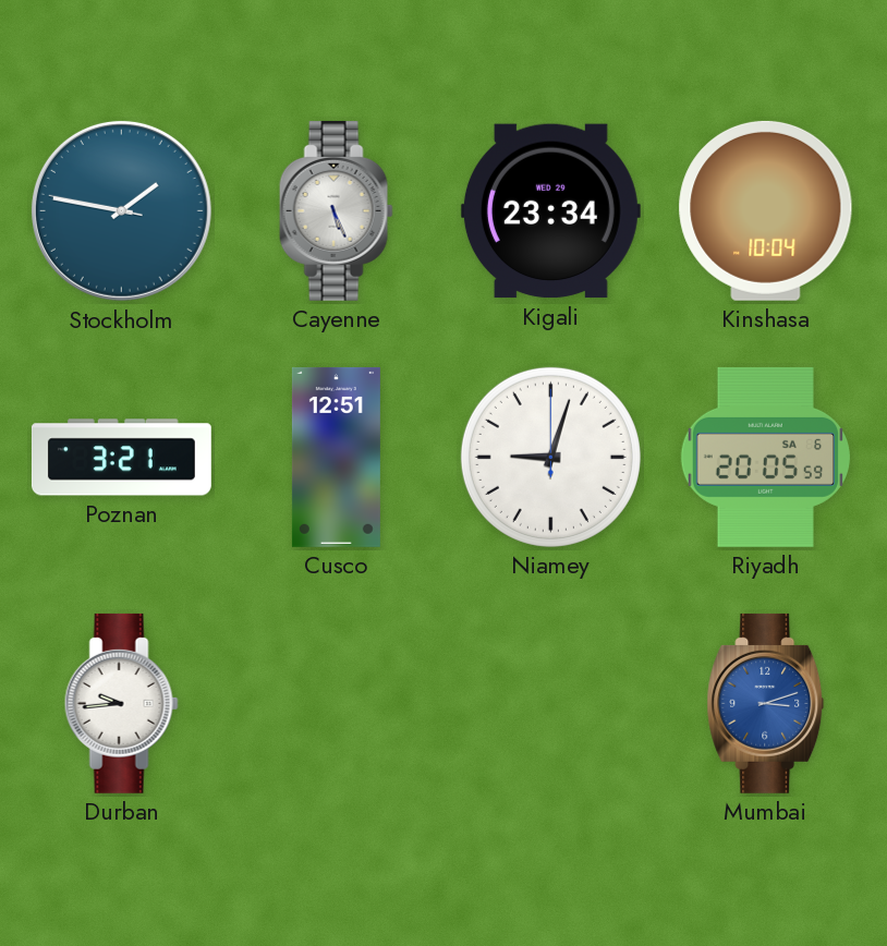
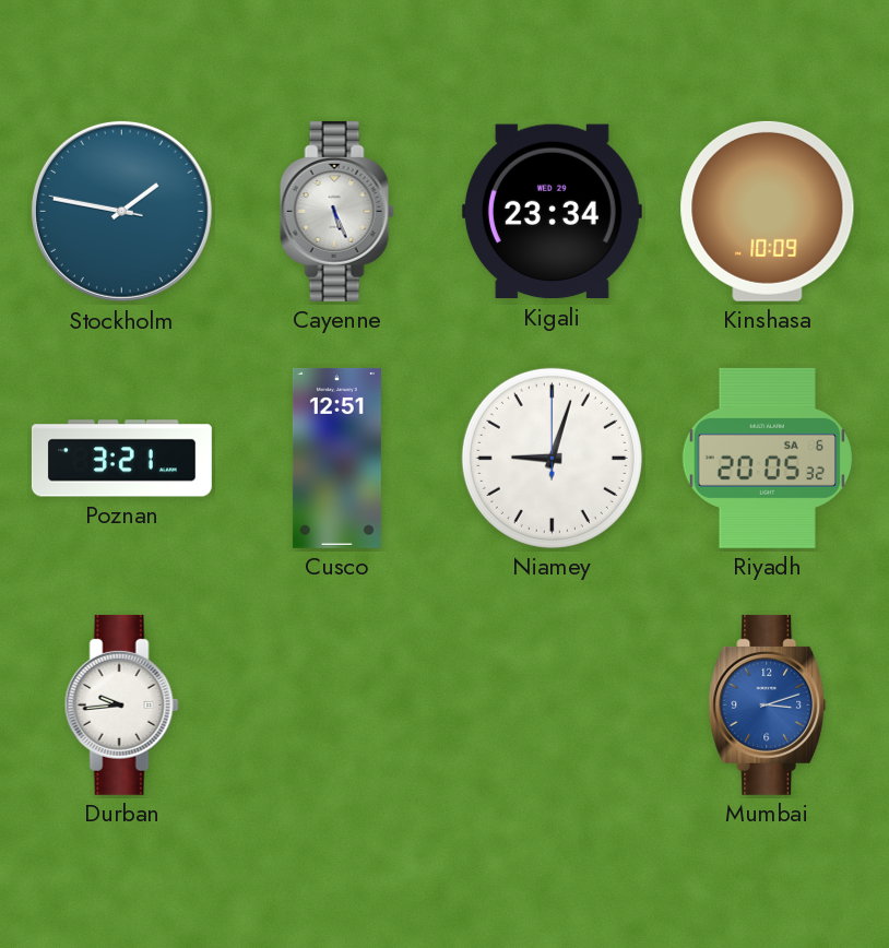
Kinshasa: 10:04 -> 10:09
Riyadh: 20:05:59 -> 20:05:32
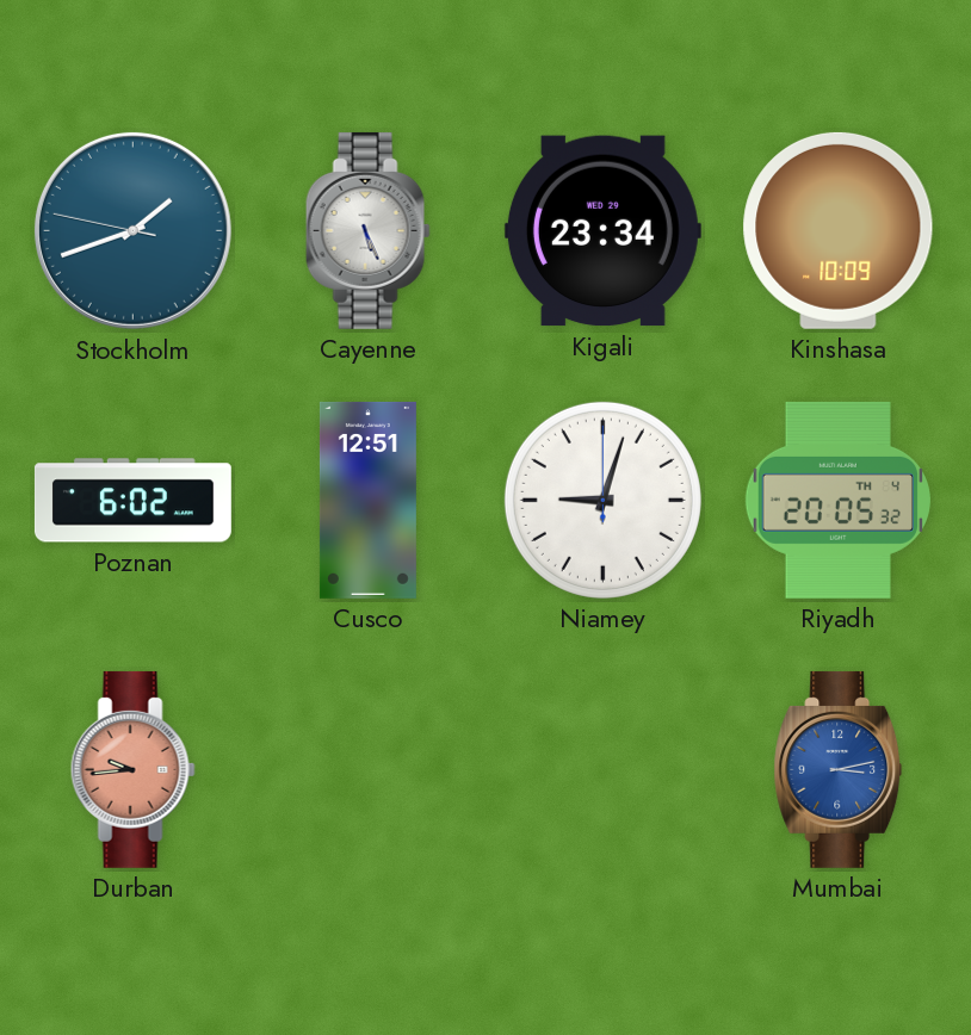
Stockholm: 1:46 -> 1:41
Poznan: 3:21 -> 6:02
Riyadh date: SA 6 -> TH 4
Durban dial: white -> salmon
Mumbai: 3:12 -> 3:13
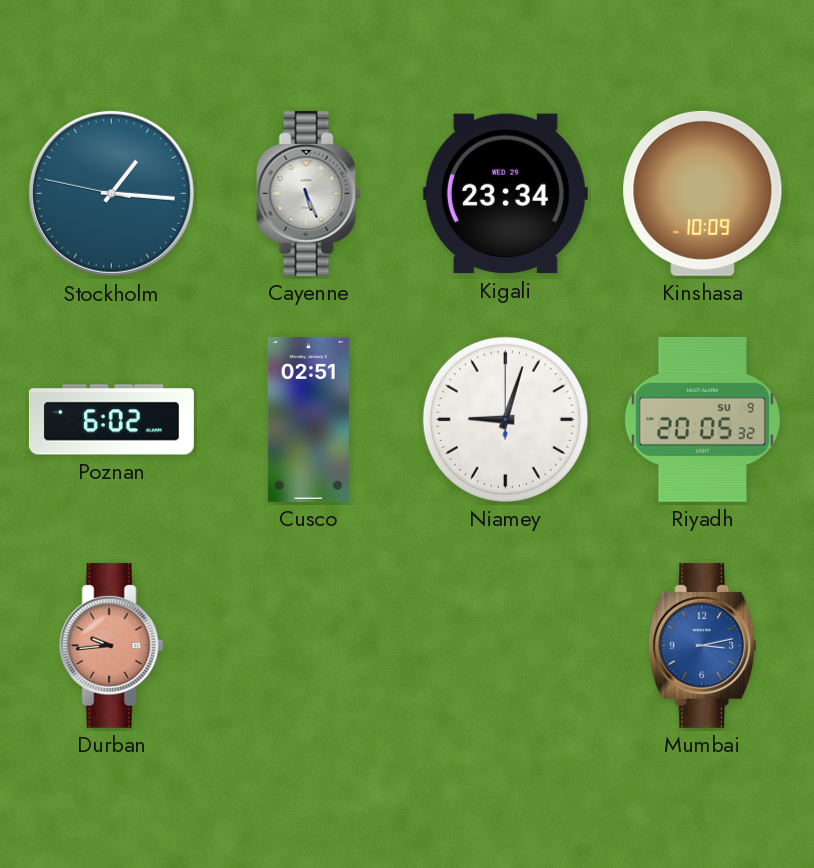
Stockholm: 1:41 -> 1:15
Cusco: 12:51 -> 02:51
Riyadh date: TH 4 -> SU 9
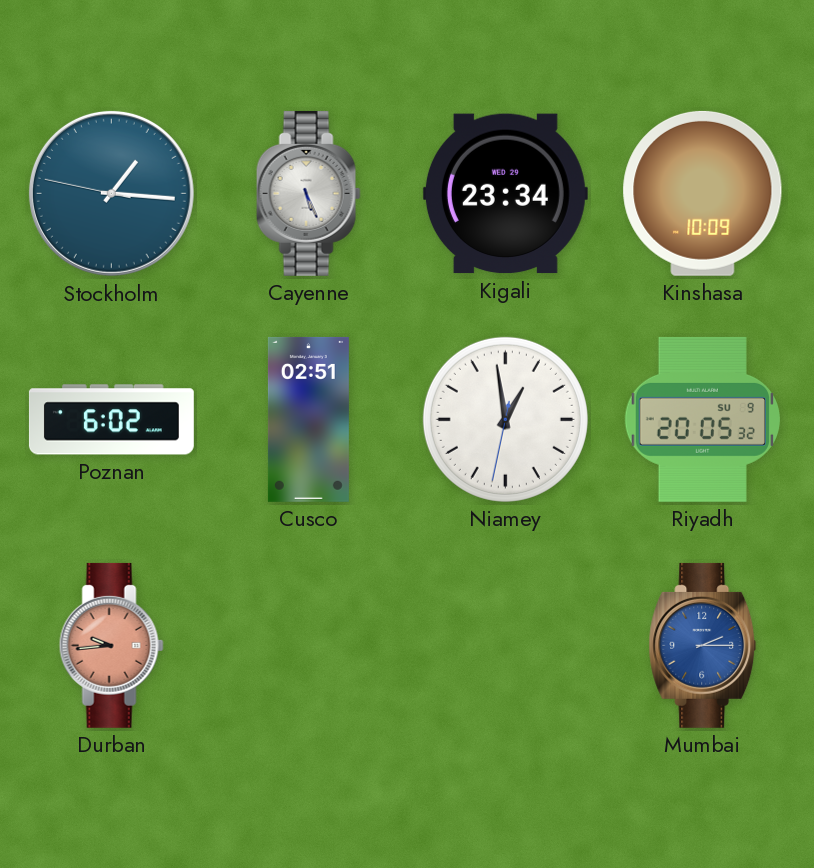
Niamey: 9:03 -> 12:58
Mumbai: 3:13 -> 2:15
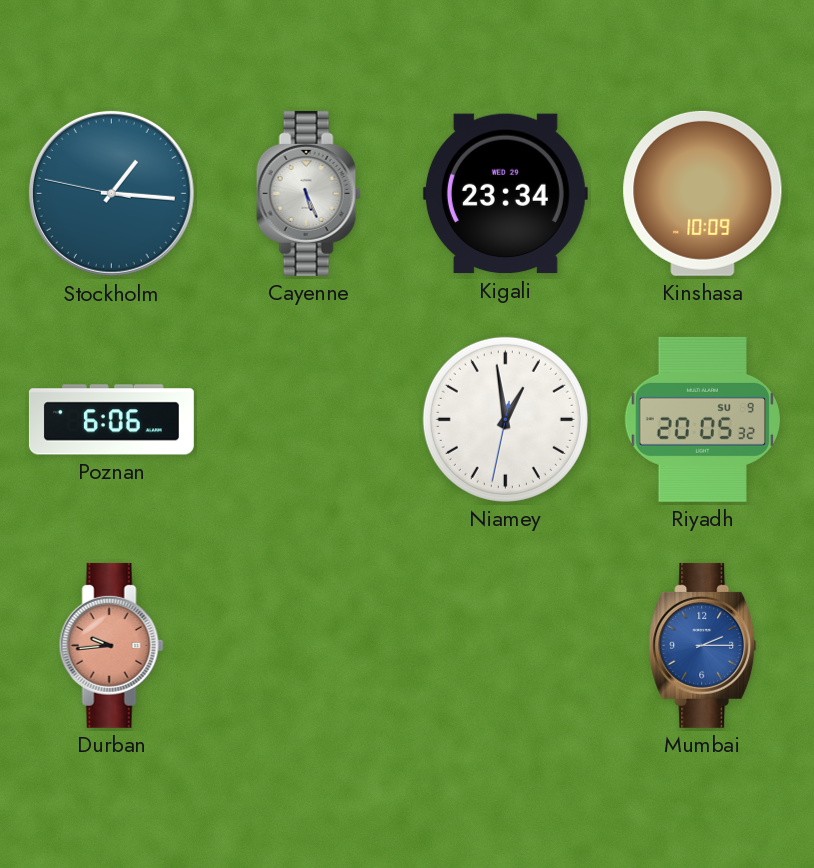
Poznan: 6:02 -> 6:06
Cusco: 02:51 -> none
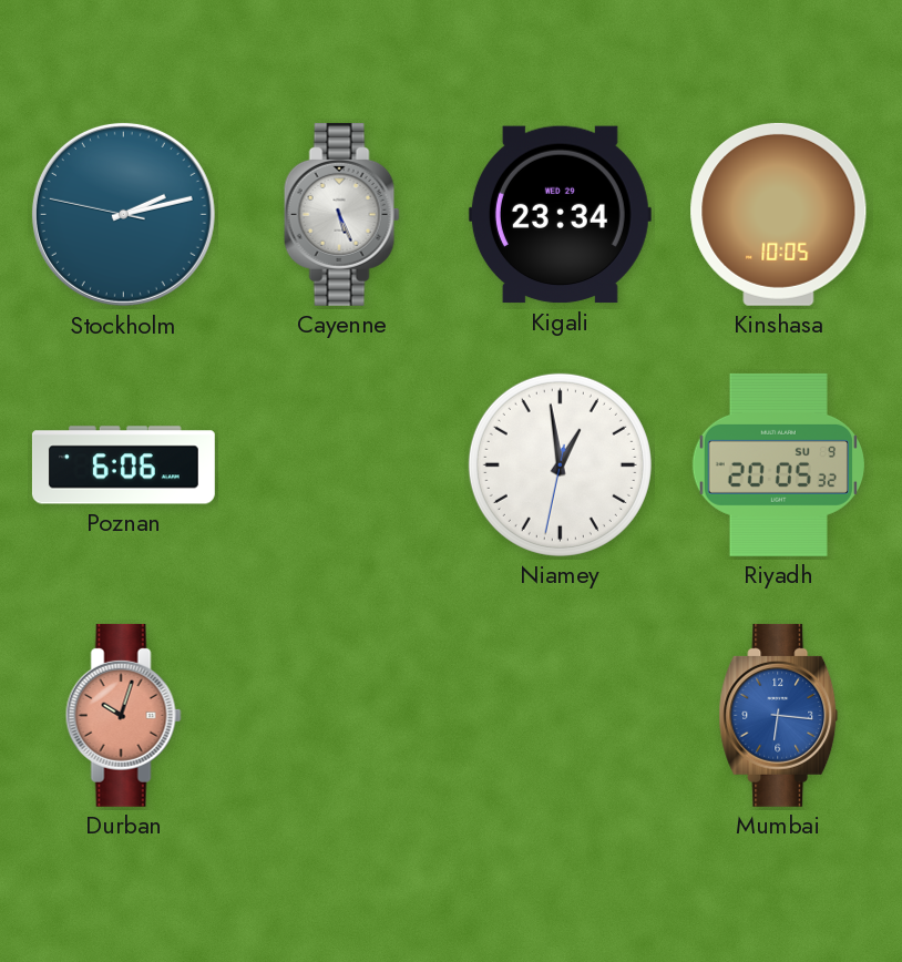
Stockholm: 1:15 -> 2:12
Kinshasa: 10:09 -> 10:05
Durban: 9:44 -> 10:03
Mumbai: 2:15 -> 6:16
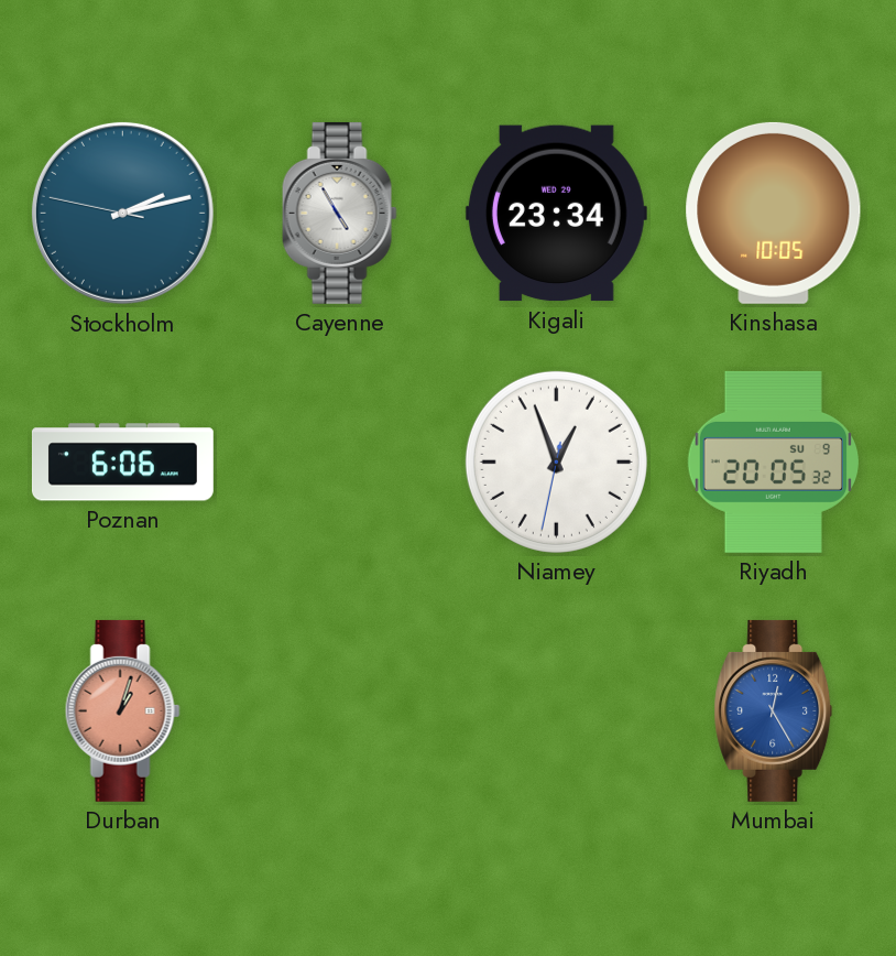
Cayenne: 5:26 -> 4:55
Niamey: 12:58 -> 12:56
Durban: 10:03 -> 1:03
Mumbai: 6:16 -> 12:25
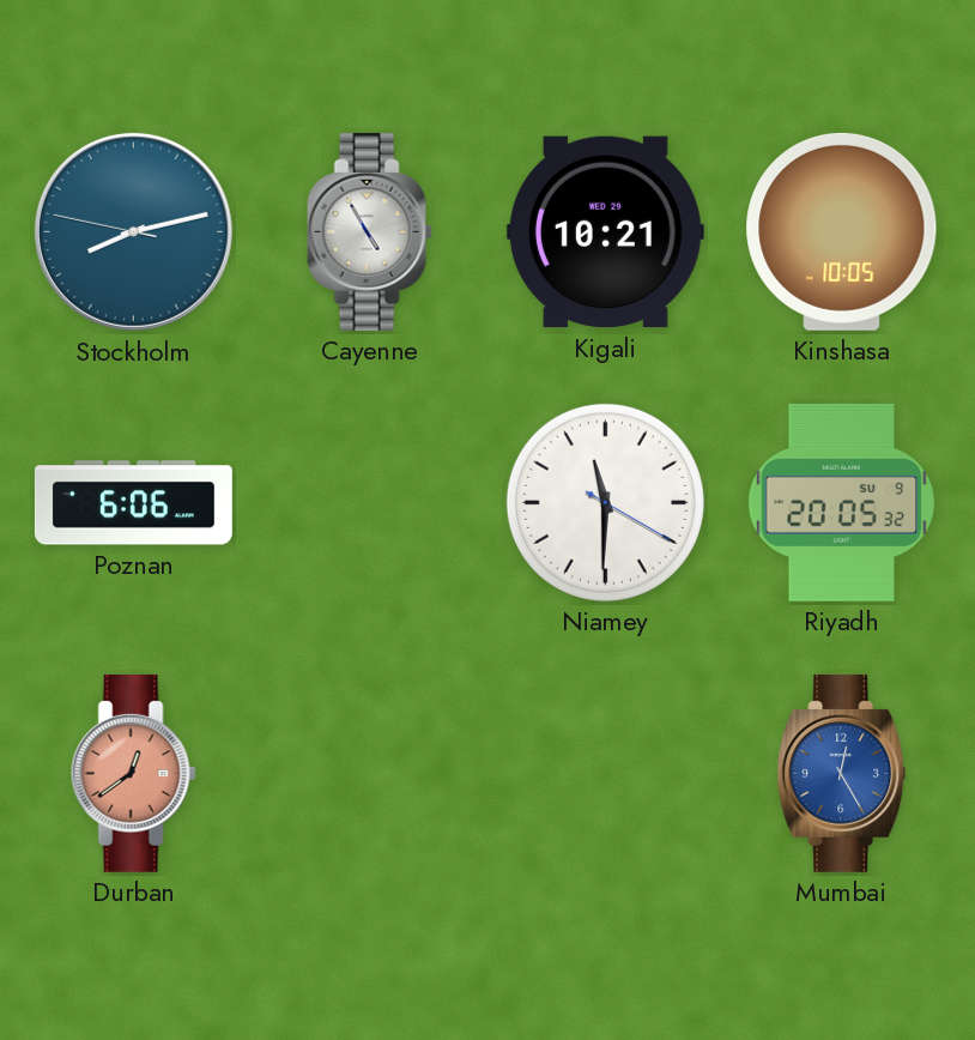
Stockholm: 2:12 -> 8:12
Kigali: 23:34 -> 10:21
Niamey: 12:56 -> 11:30
Durban: 1:03 -> 12:39
